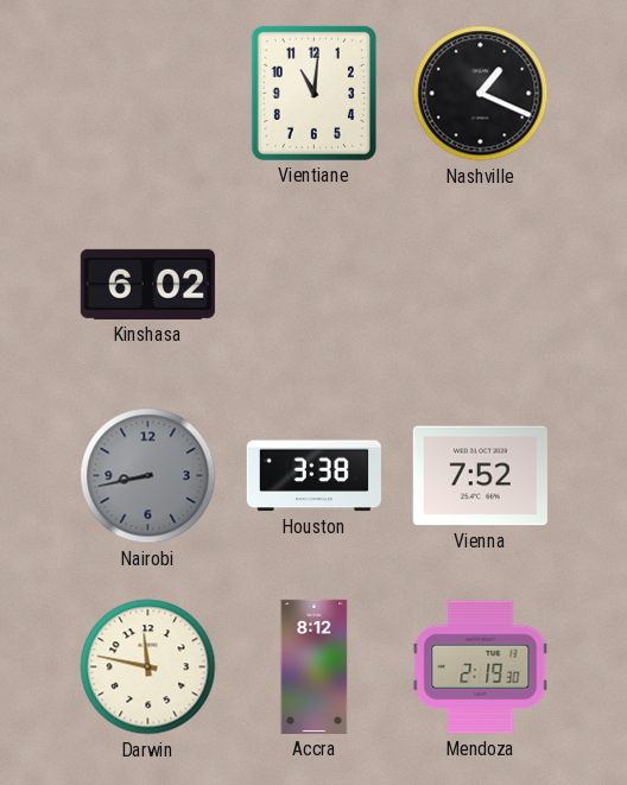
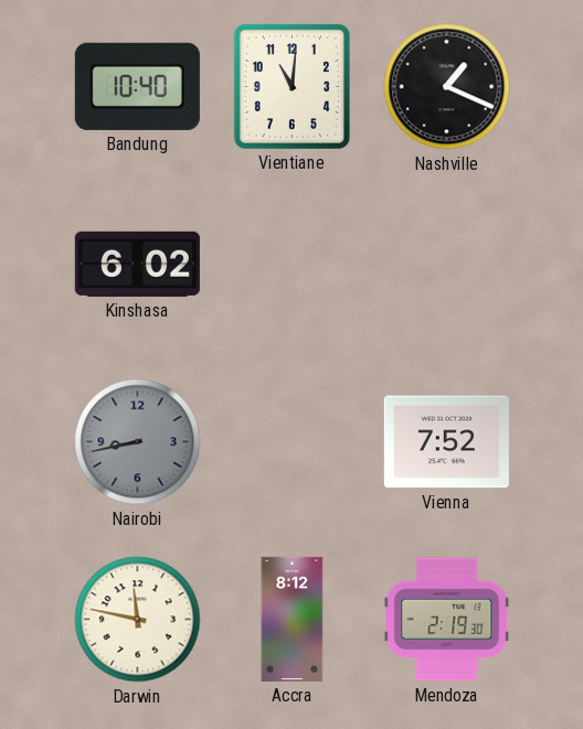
Bandung: none -> 10:40
Houston: 3:38 -> none
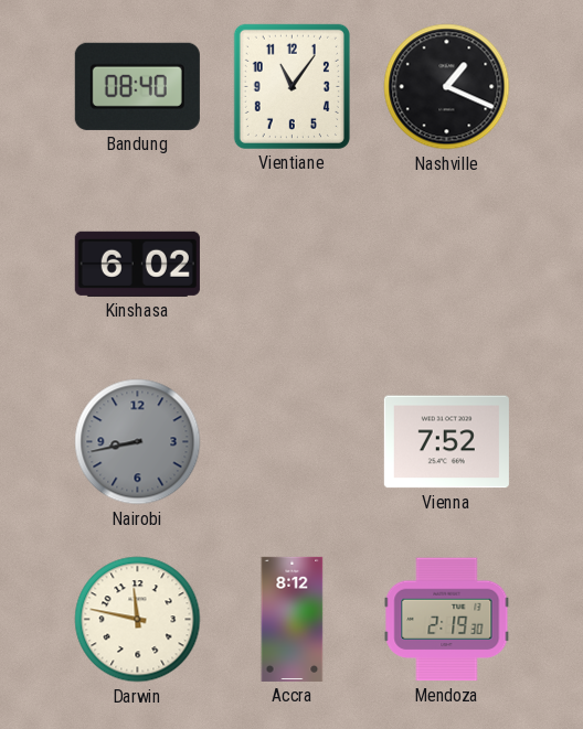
Bandung: 10:40 -> 08:40
Vientiane: 11:01 -> 11:06
